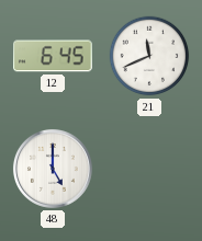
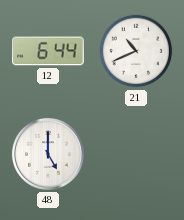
12: 6:45 -> 6:44
21: 11:41 -> 10:41
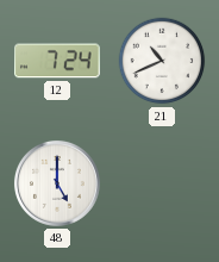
12: 6:44 -> 7:24
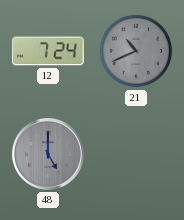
21 dial: white -> grey
48 dial: white -> grey
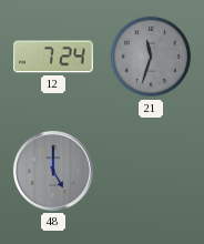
21: 10:41 -> 11:33
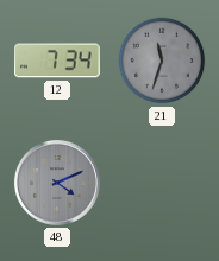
12: 7:24 -> 7:34
48: 5:00 -> 4:11
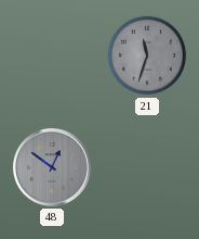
12: 7:34 -> none
48: 4:11 -> 12:51
